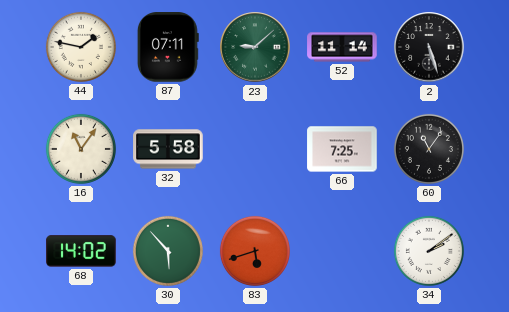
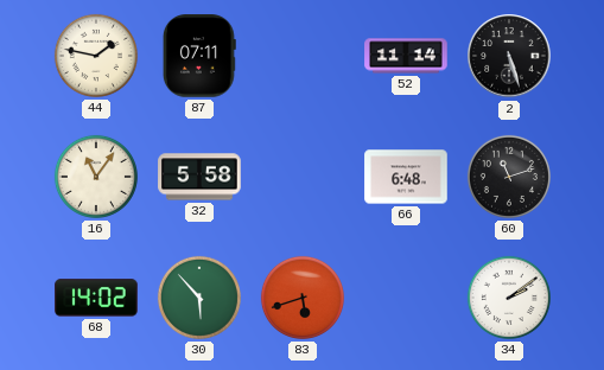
23: 9:08 -> none
66: 7:25 -> 6:48
60: 11:06 -> 11:12
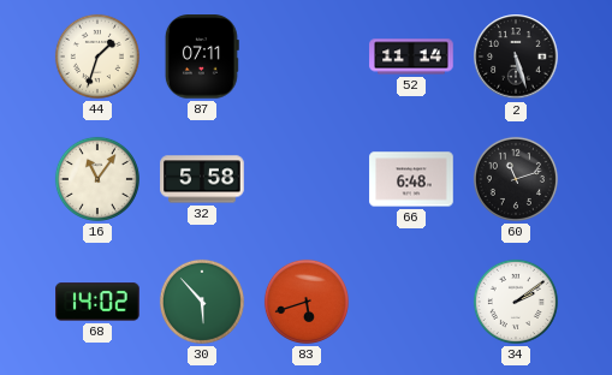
44: 1:47 -> 1:33
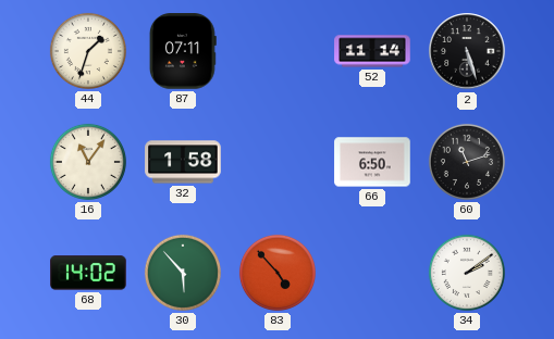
32: 5:58 -> 1:58
66: 6:48 -> 6:50
83: 5:42 -> 4:53
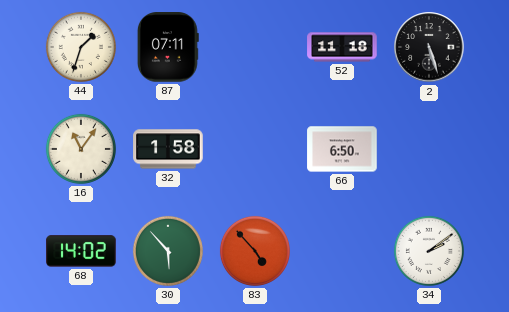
52: 11:14 -> 11:18
60: 11:12 -> none
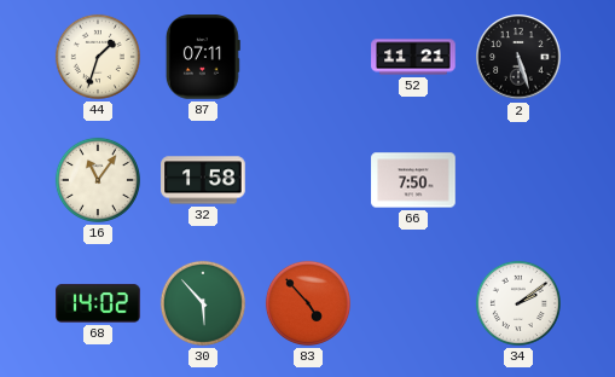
52: 11:18 -> 11:21
66: 6:50 -> 7:50
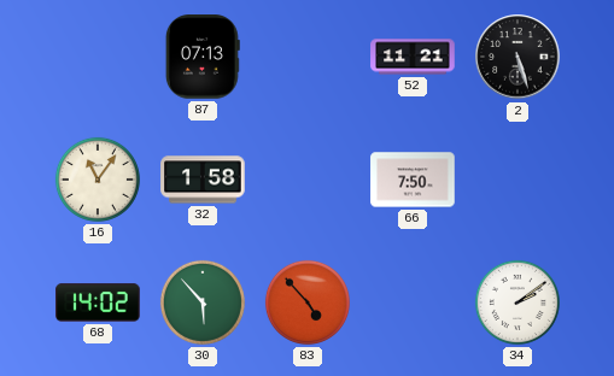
44: 1:33 -> none
87: 07:11 -> 07:13
